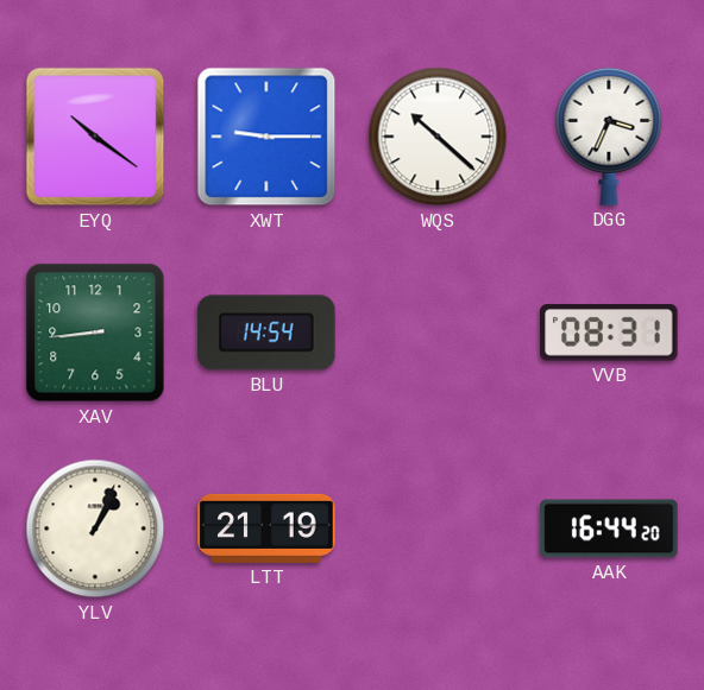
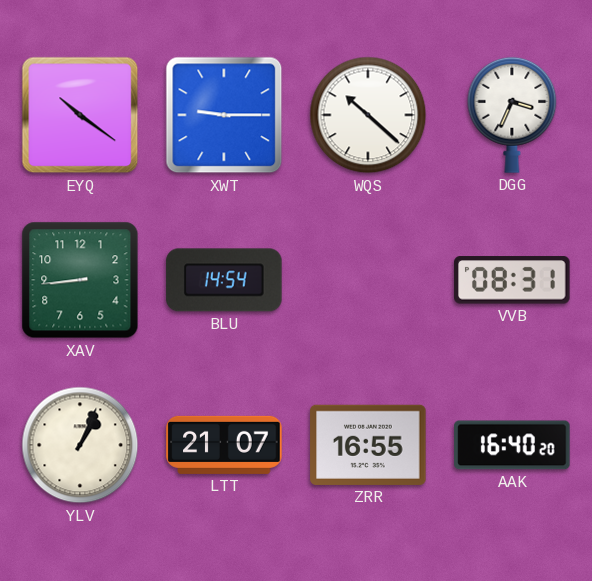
LTT: 21:19 -> 21:07
ZRR: none -> 16:55
AAK: 16:44 -> 16:40
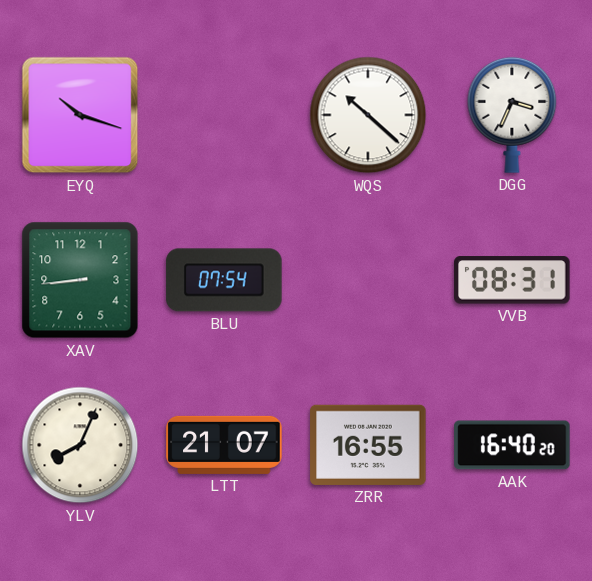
EYQ: 10:21 -> 10:18
XWT: 9:15 -> none
BLU: 14:54 -> 07:54
YLV: 1:04 -> 8:04
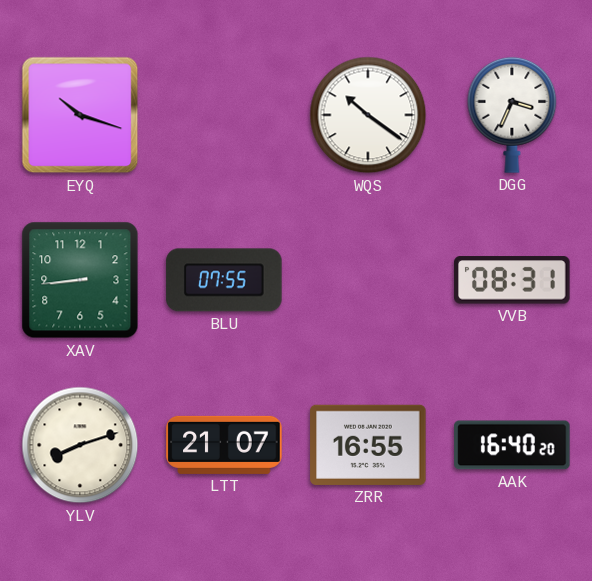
WQS: 10:22 -> 10:21
BLU: 07:54 -> 07:55
YLV: 8:04 -> 8:12
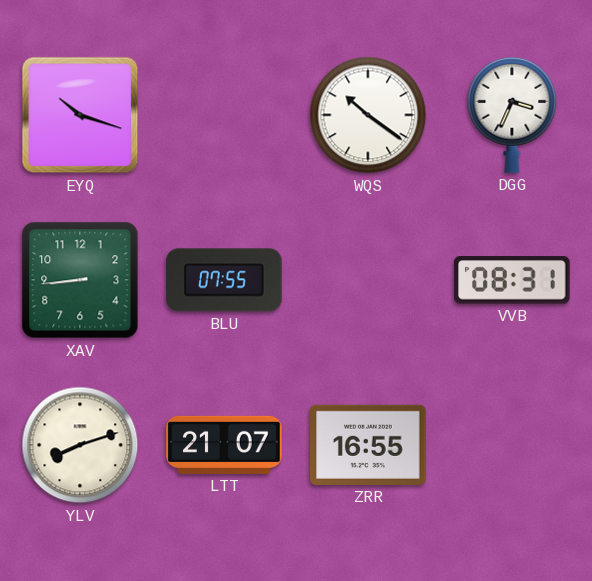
AAK: 16:40 -> none
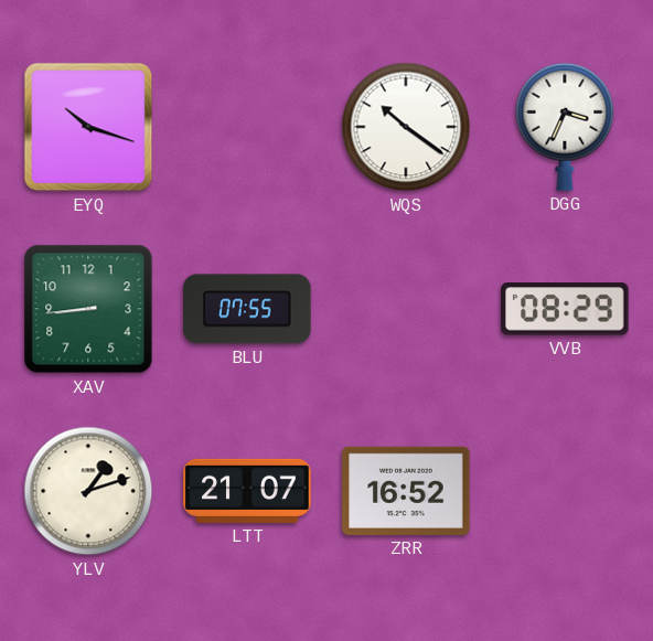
VVB: 08:31 -> 08:29
YLV: 8:12 -> 1:12
ZRR: 16:55 -> 16:52
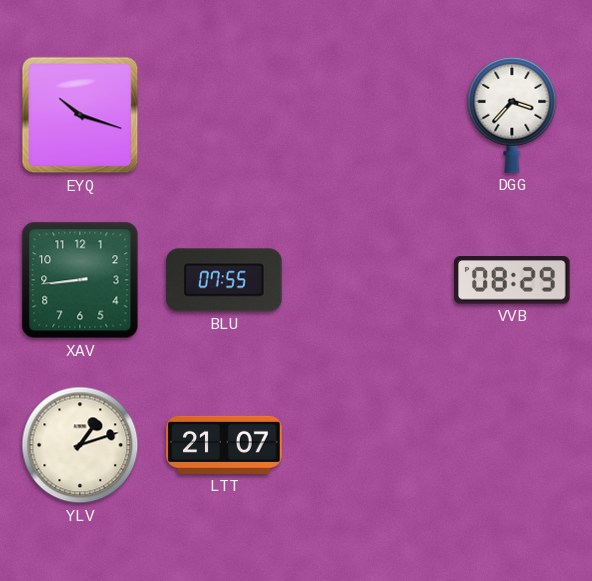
WQS: 10:21 -> none
DGG: 3:34 -> 3:37
ZRR: 16:52 -> none
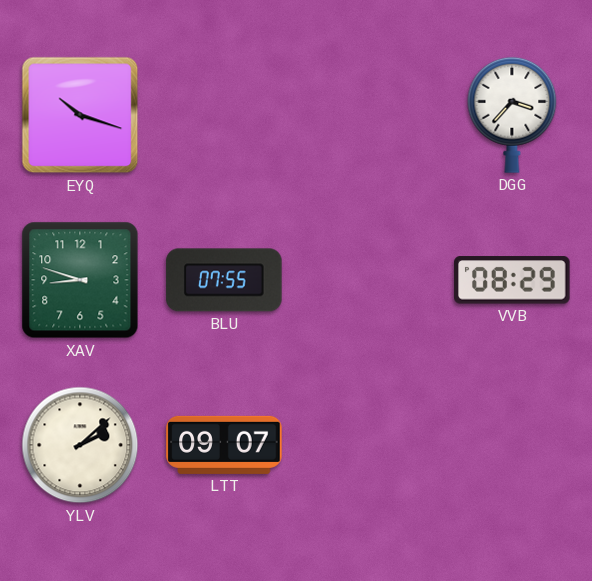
XAV: 8:44 -> 8:48
YLV: 1:12 -> 2:08
LTT: 21:07 -> 09:07
